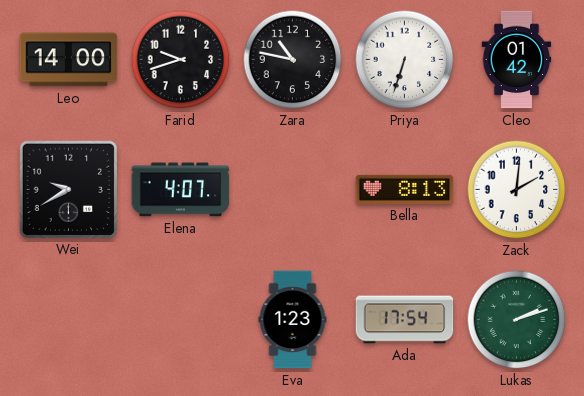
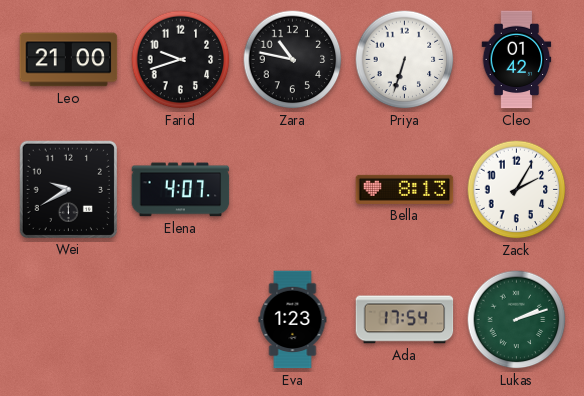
Leo: 14:00 -> 21:00
Zack: 2:01 -> 2:05
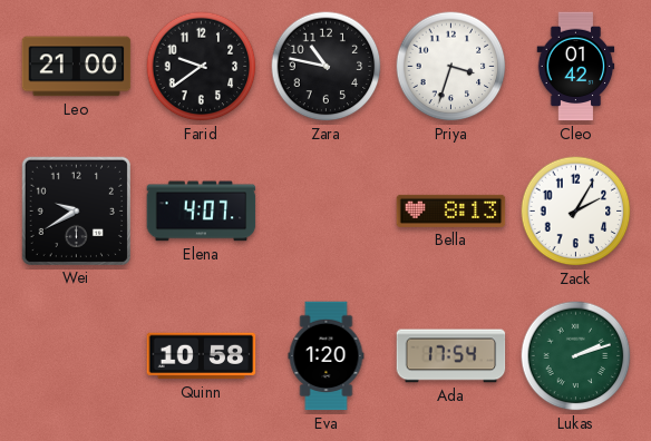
Farid: 9:42 -> 9:39
Priya: 6:33 -> 3:33
Quinn: none -> 10:58
Eva: 1:23 -> 1:20
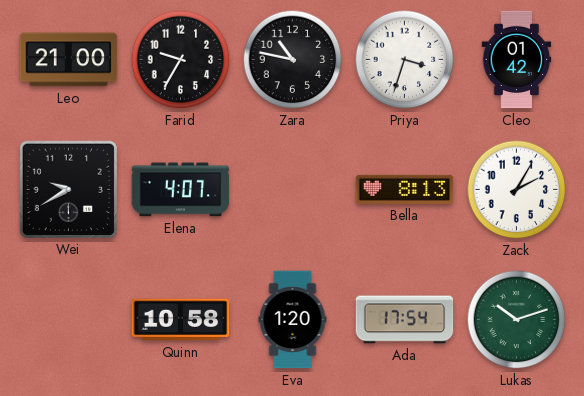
Farid: 9:39 -> 9:35
Lukas: 2:12 -> 10:12
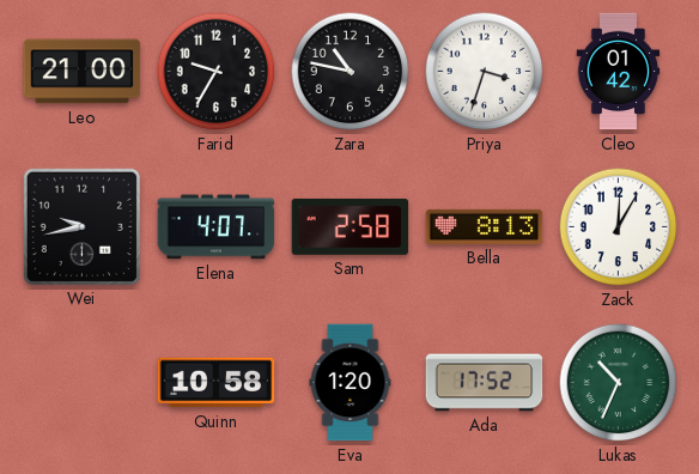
Wei: 9:40 -> 9:43
Sam: none -> 2:58
Zack: 2:05 -> 12:05
Ada: 17:54 -> 17:52
Lukas: 10:12 -> 10:34
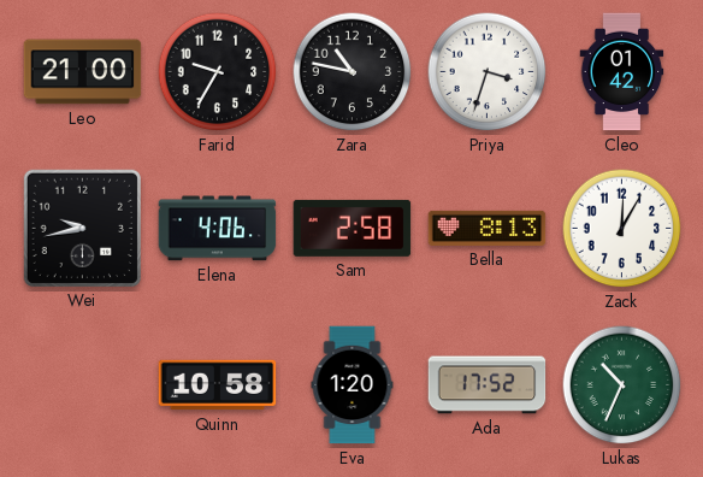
Elena: 4:07 -> 4:06
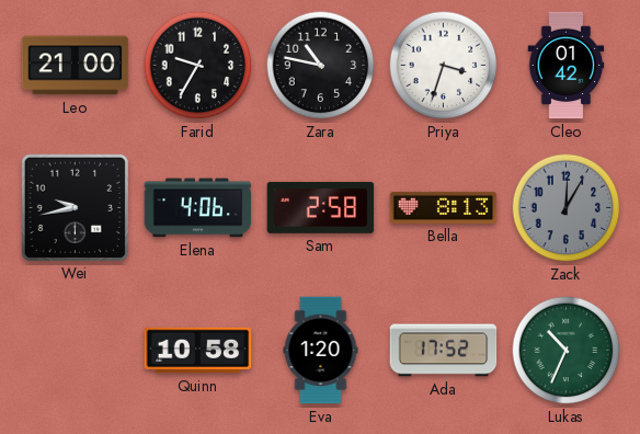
Zack dial: white -> grey
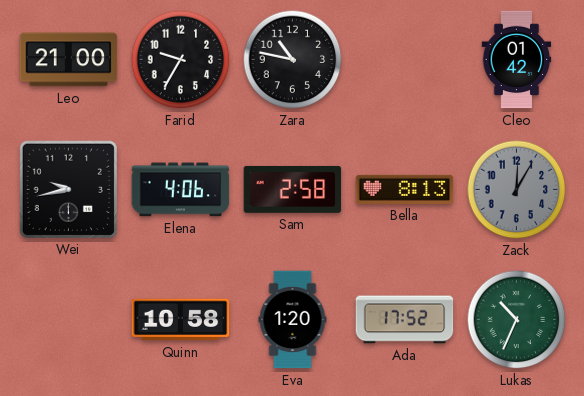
Priya: 3:33 -> none
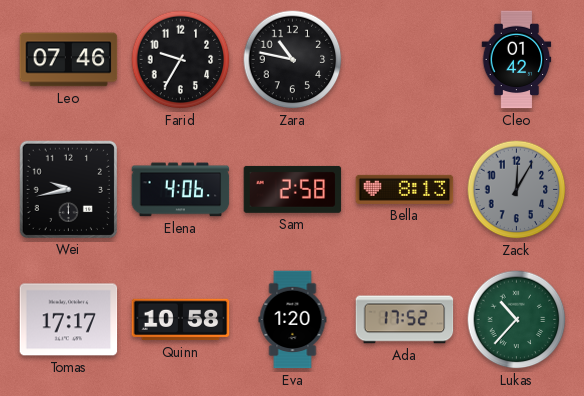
Leo: 21:00 -> 07:46
Tomas: none -> 17:17
Lukas: 10:34 -> 10:37
